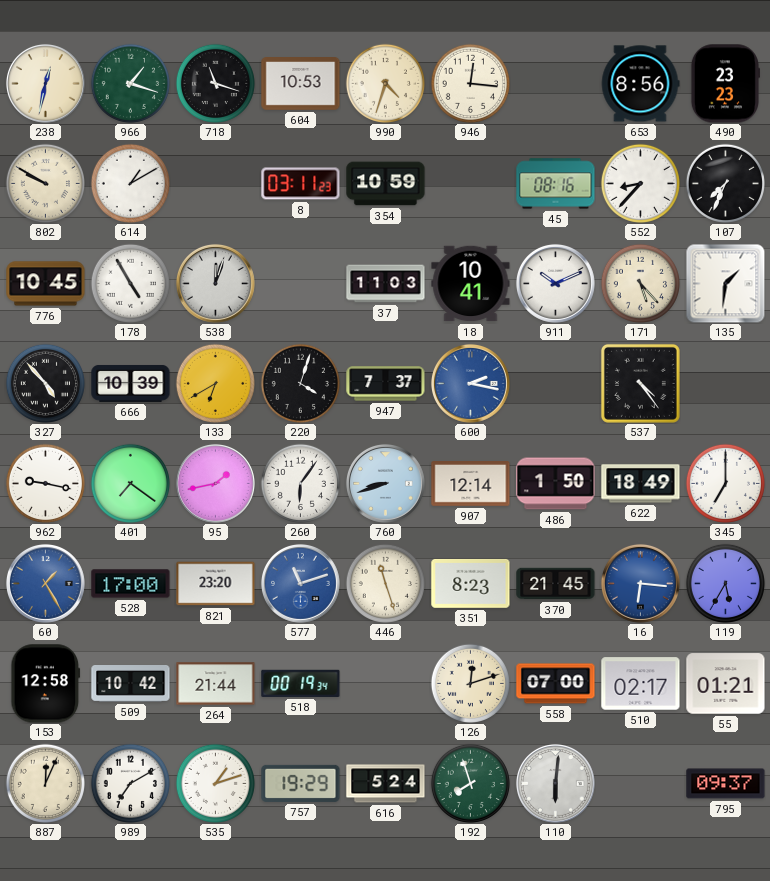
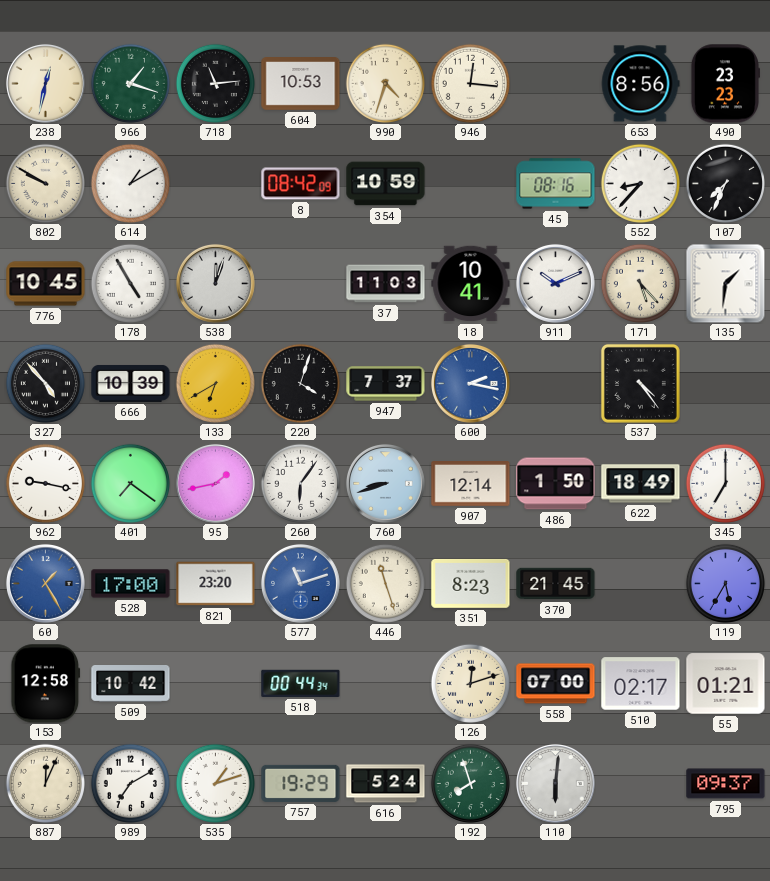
718: 11:18 -> 11:14
8: 03:11 -> 08:42
16: 6:16 -> none
264: 21:44 -> none
518: 00:19 -> 00:44
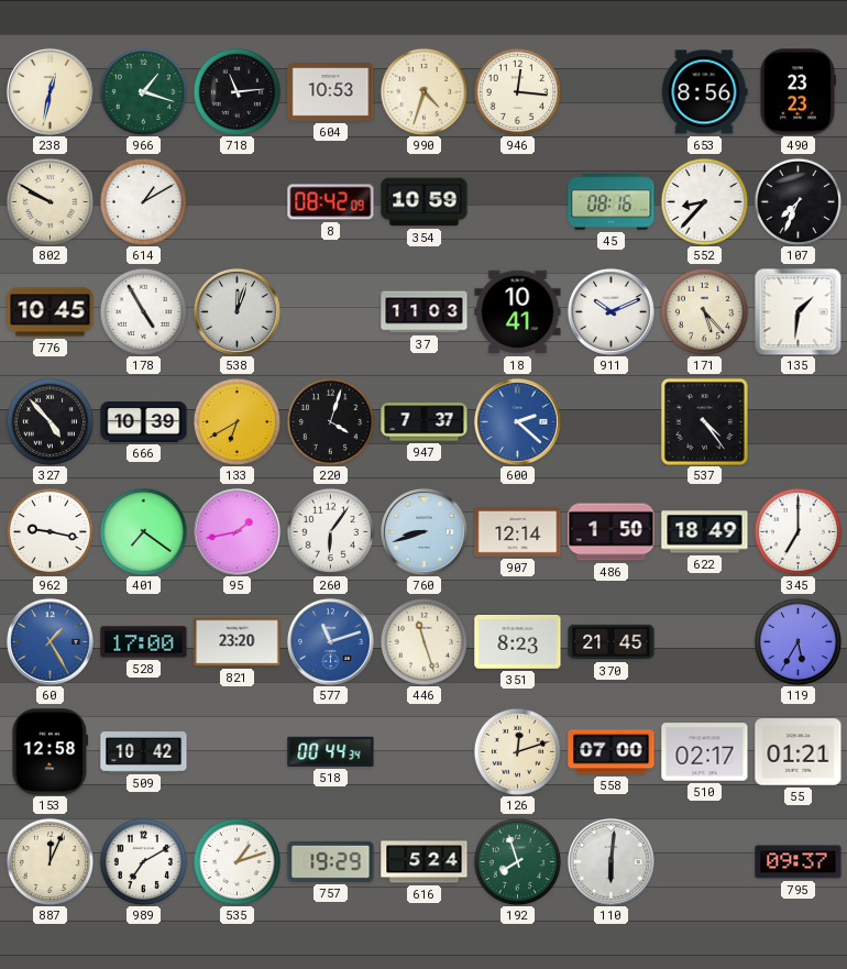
600: 2:17 -> 2:22
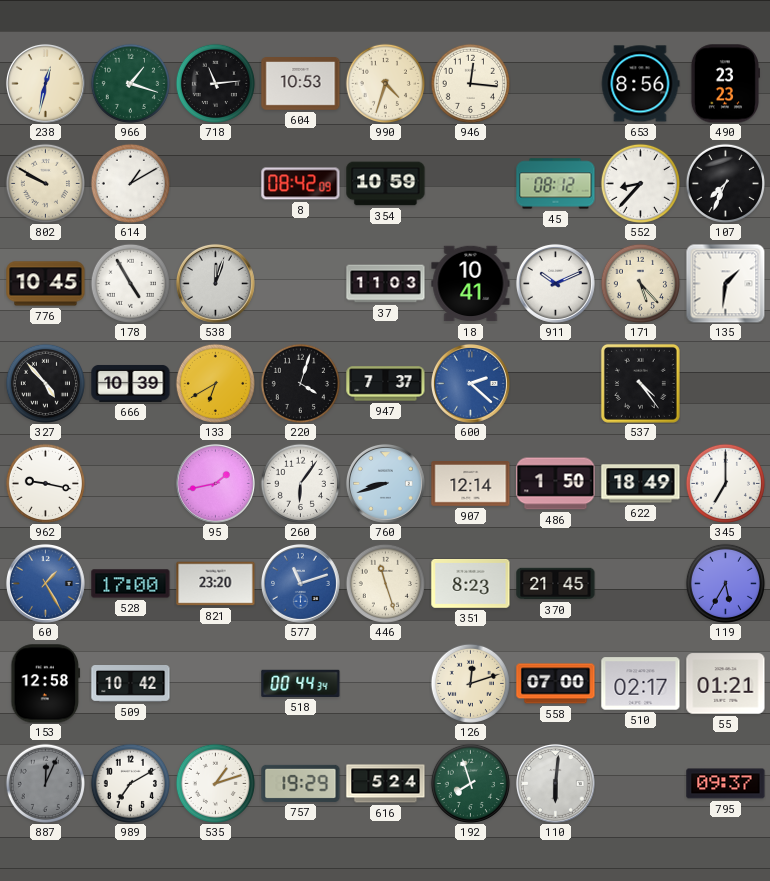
45: 08:16 -> 08:12
401: 7:21 -> none
887 dial: cream -> grey
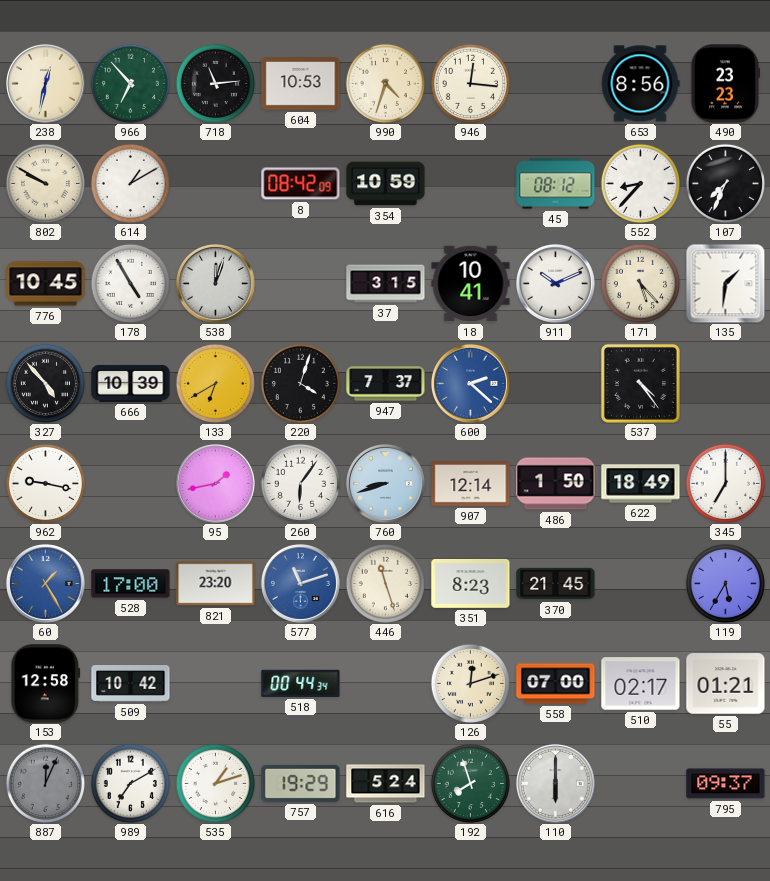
966: 1:18 -> 6:53
37: 11:03 -> 3:15
110: 6:01 -> 6:00
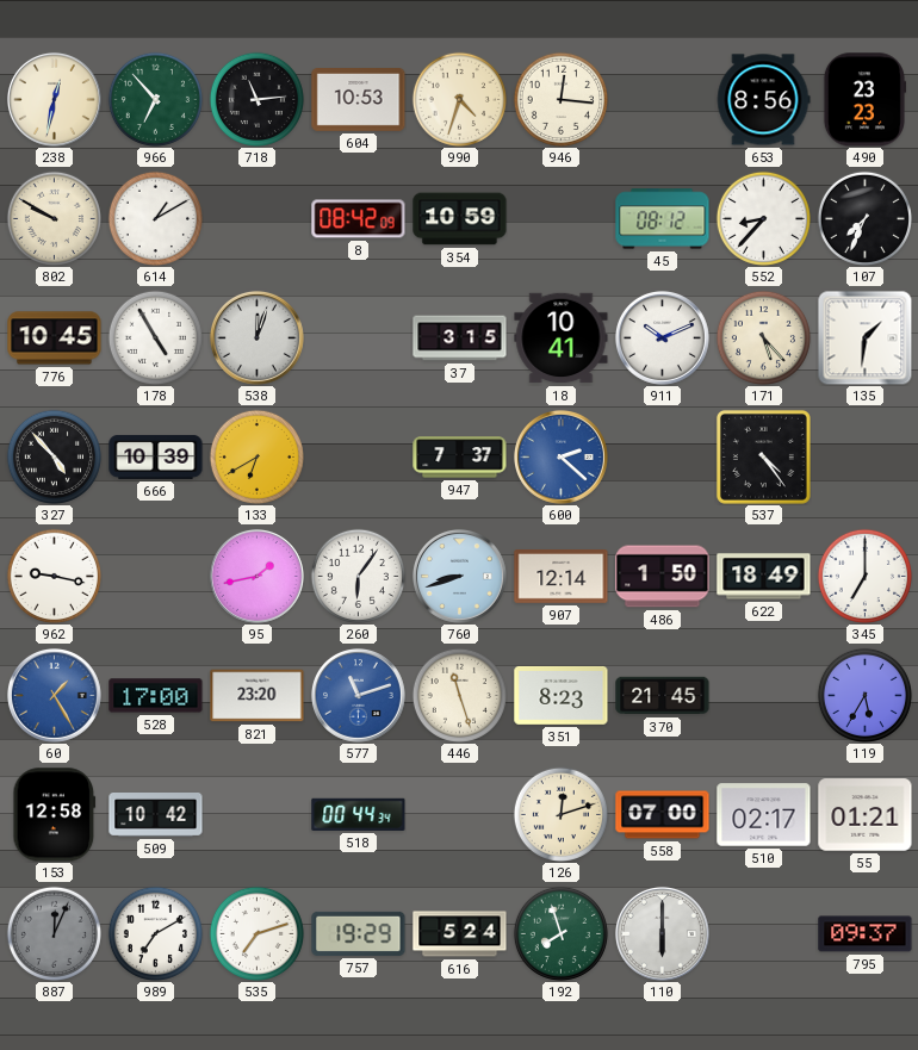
220: 4:03 -> none
535: 1:12 -> 7:12
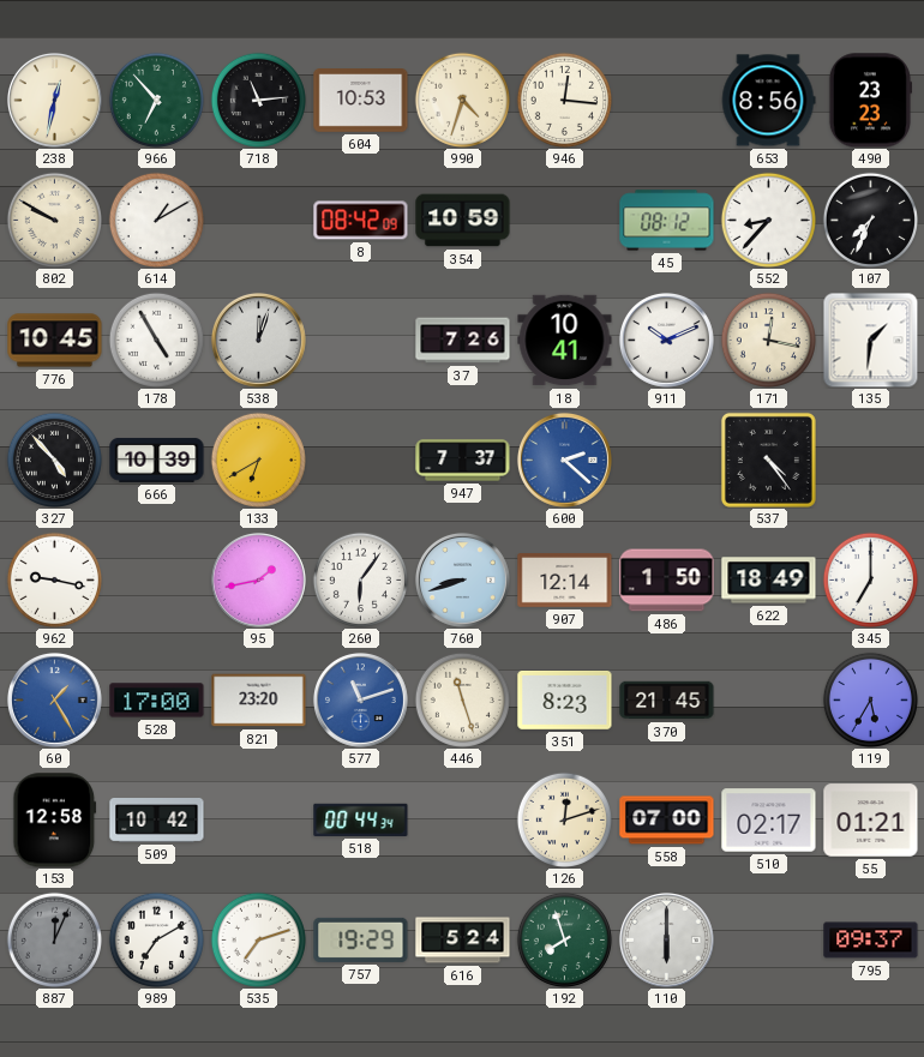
37: 3:15 -> 7:26
171: 5:23 -> 12:17
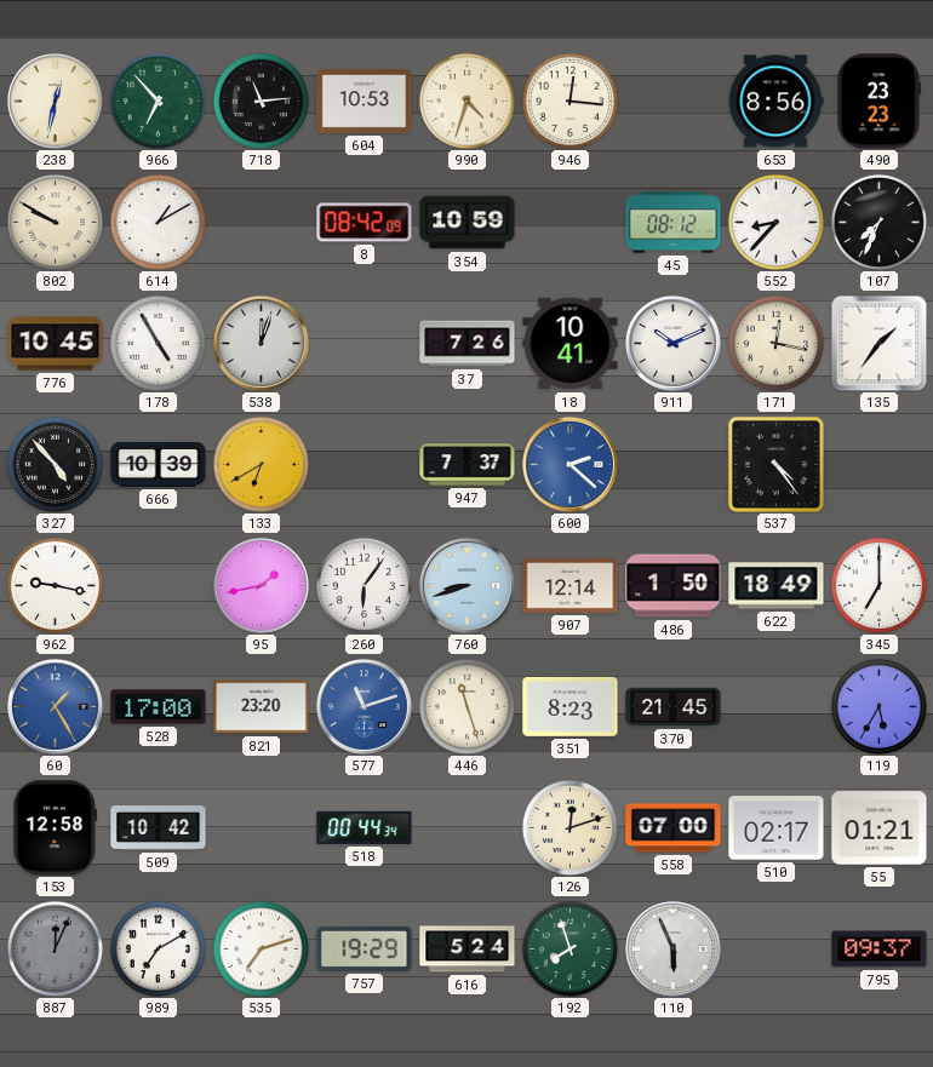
135: 1:31 -> 1:36
110: 6:00 -> 5:56
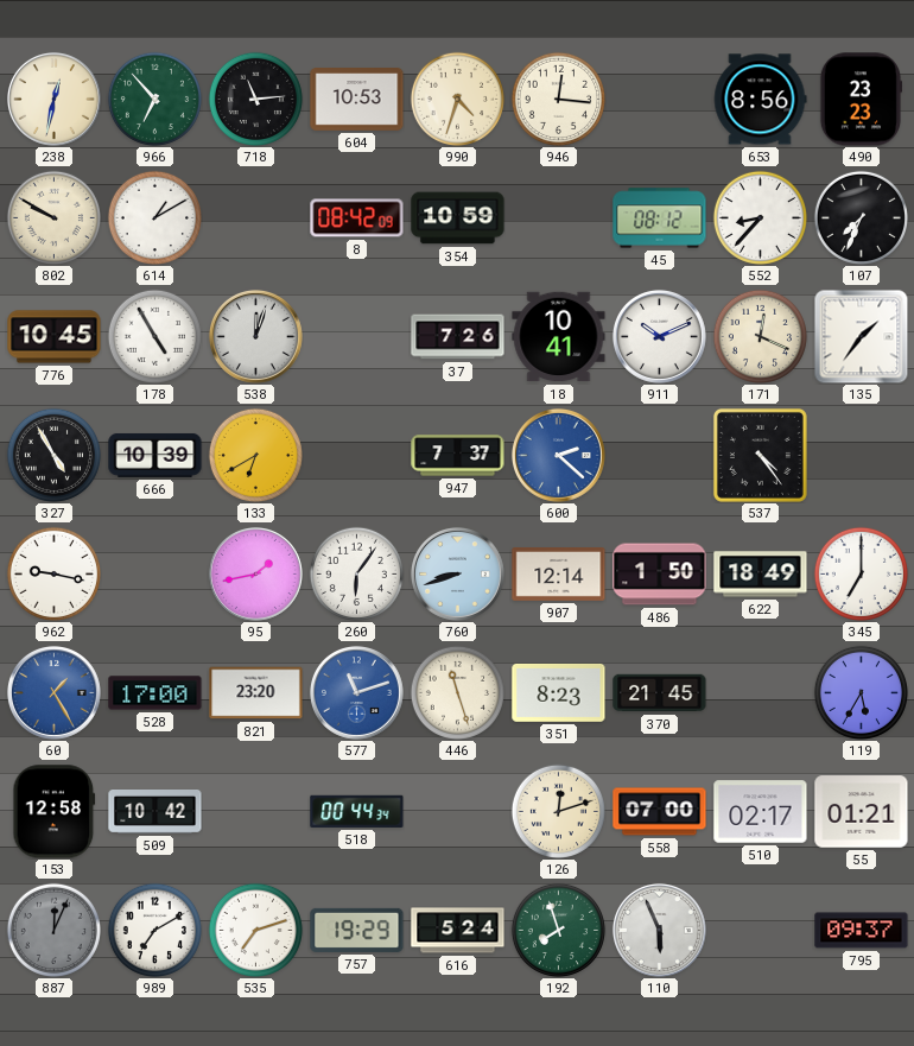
171: 12:17 -> 12:19
327: 4:53 -> 4:55
